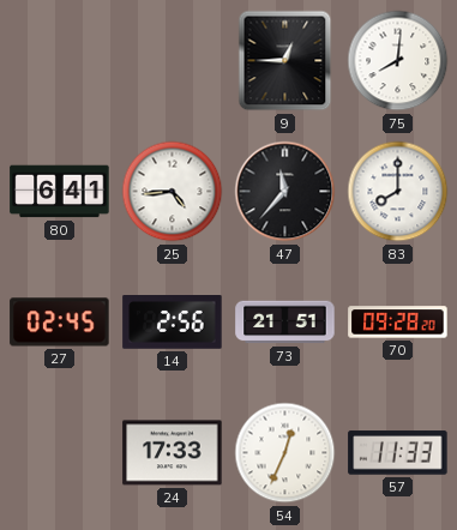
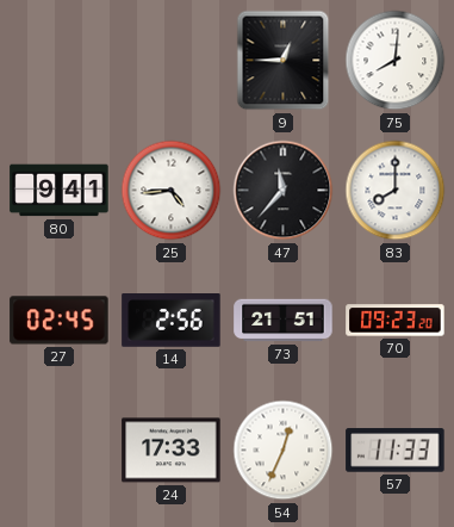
80: 6:41 -> 9:41
70: 09:28 -> 09:23
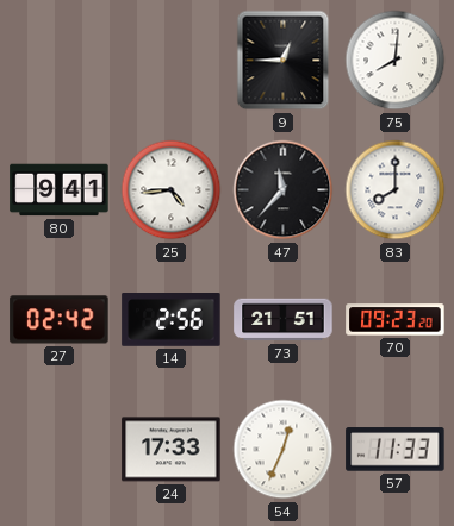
27: 02:45 -> 02:42
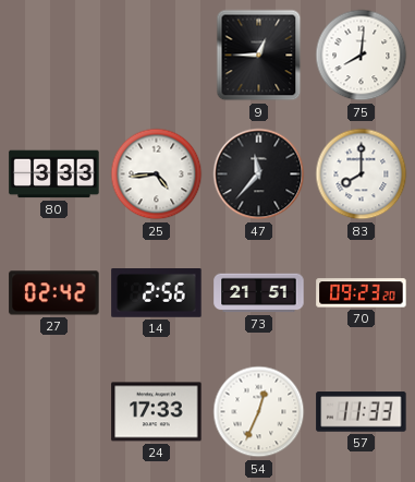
80: 9:41 -> 3:33
